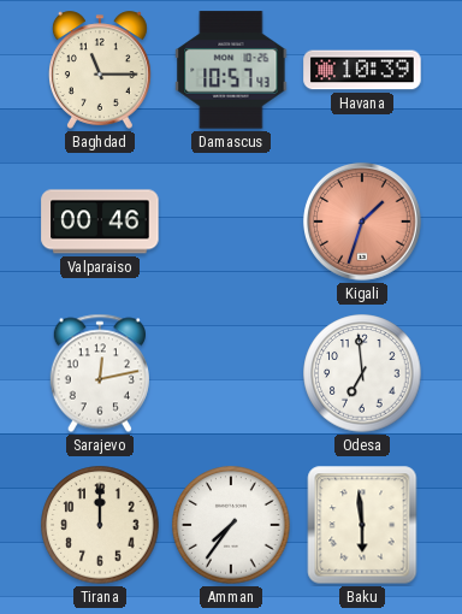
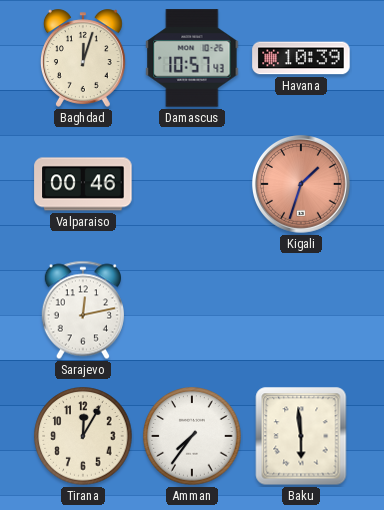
Baghdad: 11:15 -> 12:03
Odesa: 6:59 -> none
Tirana: 12:00 -> 12:05
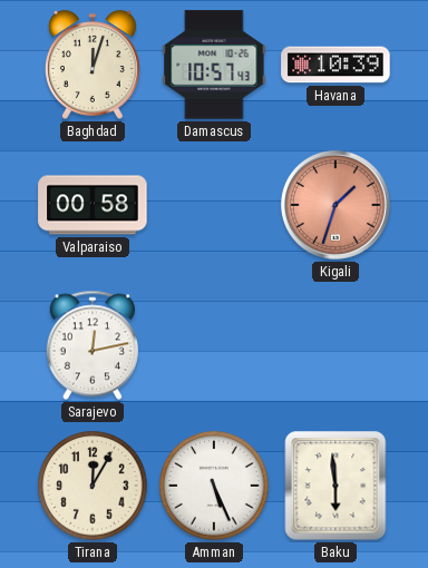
Valparaiso: 00:46 -> 00:58
Amman: 7:36 -> 5:26
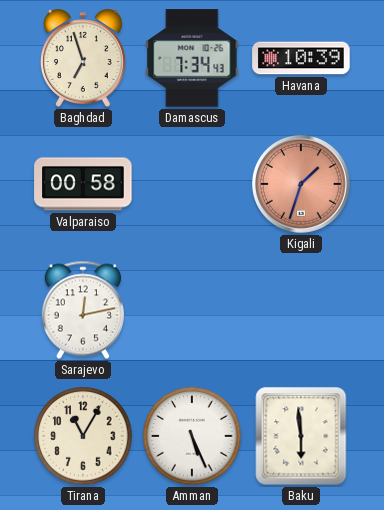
Baghdad: 12:03 -> 6:57
Damascus: 10:57 -> 7:34
Tirana: 12:05 -> 11:05
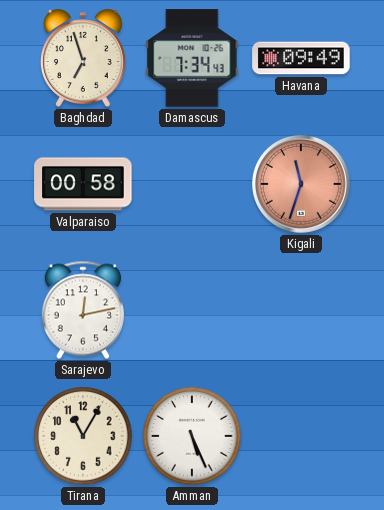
Havana: 10:39 -> 09:49
Kigali: 1:33 -> 11:33
Baku: 5:59 -> none
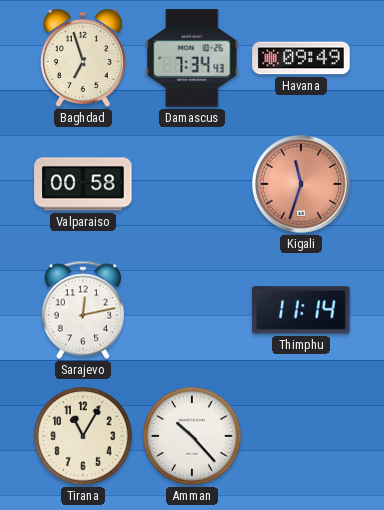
Thimphu: none -> 11:14
Amman: 5:26 -> 10:23
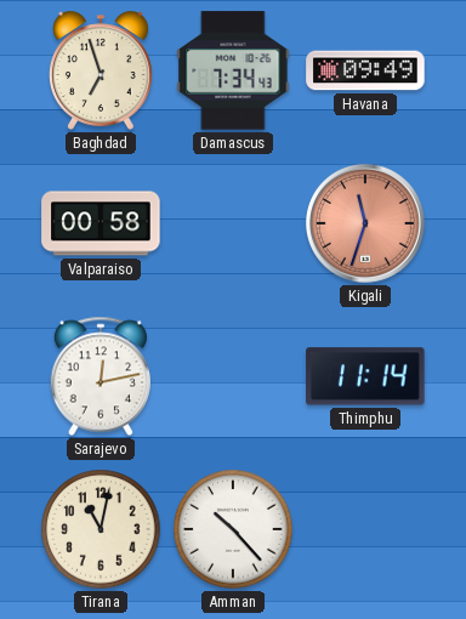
Tirana: 11:05 -> 11:02
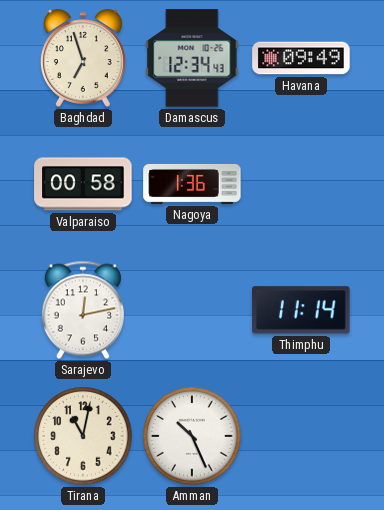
Damascus: 7:34 -> 12:34
Nagoya: none -> 1:36
Kigali: 11:33 -> none
Amman: 10:23 -> 10:26
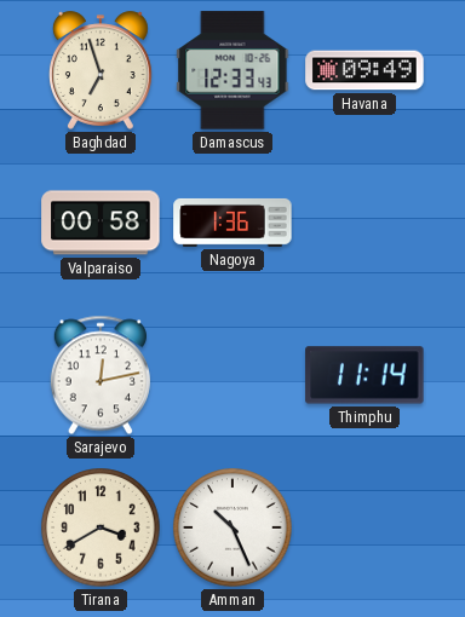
Damascus: 12:34 -> 12:33
Tirana: 11:02 -> 3:40
